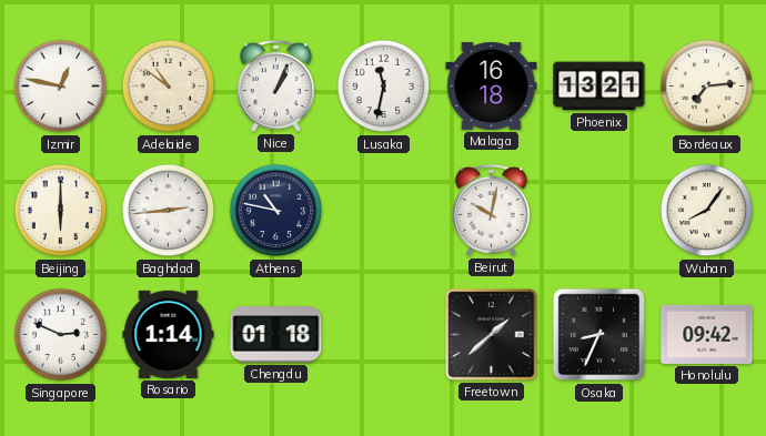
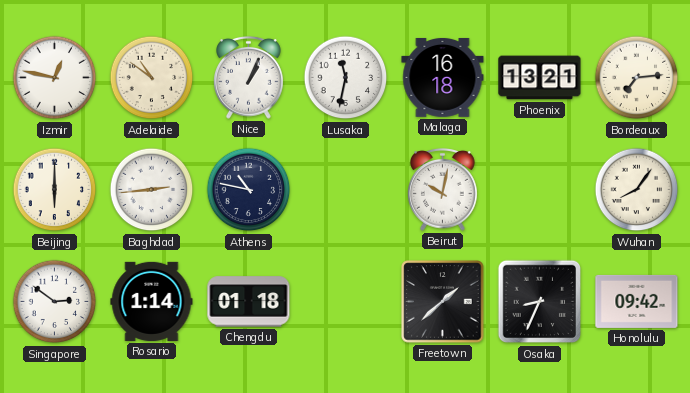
Singapore: 2:49 -> 2:51
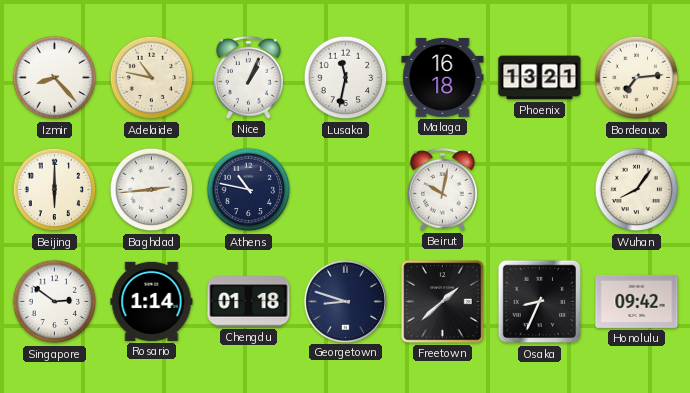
Izmir: 12:47 -> 8:23
Adelaide: 10:51 -> 10:47
Georgetown: none -> 8:48
